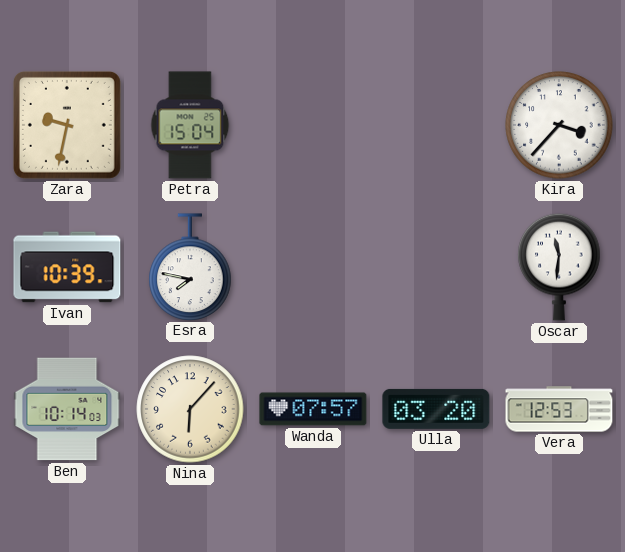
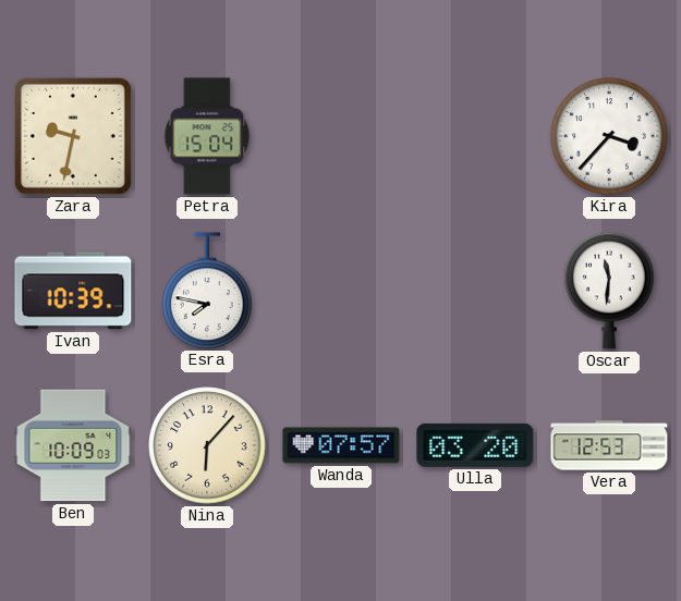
Ben: 10:14 -> 10:09
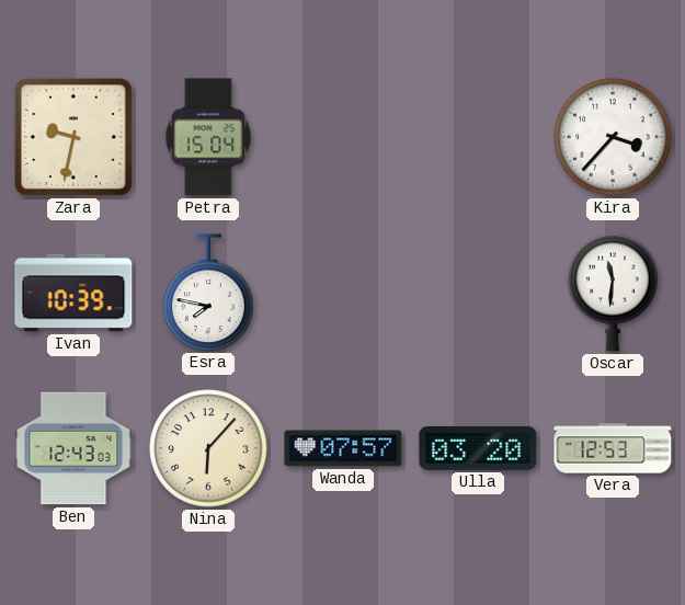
Ben: 10:09 -> 12:43
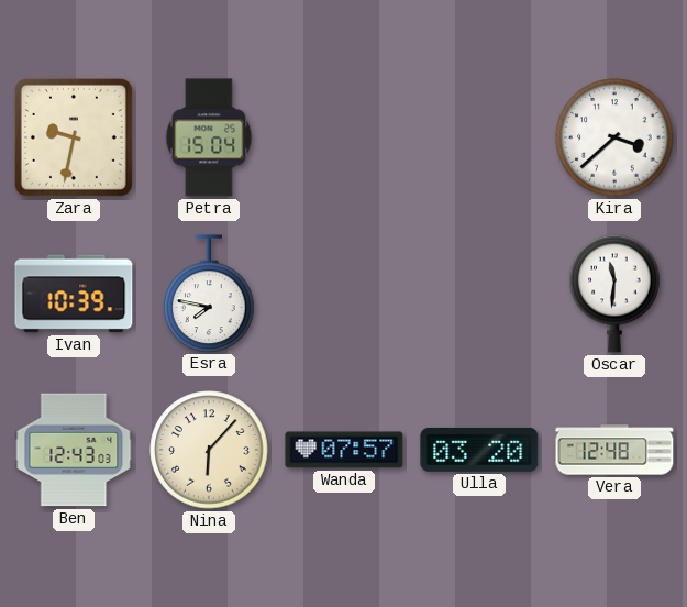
Kira: 3:37 -> 3:38
Vera: 12:53 -> 12:48
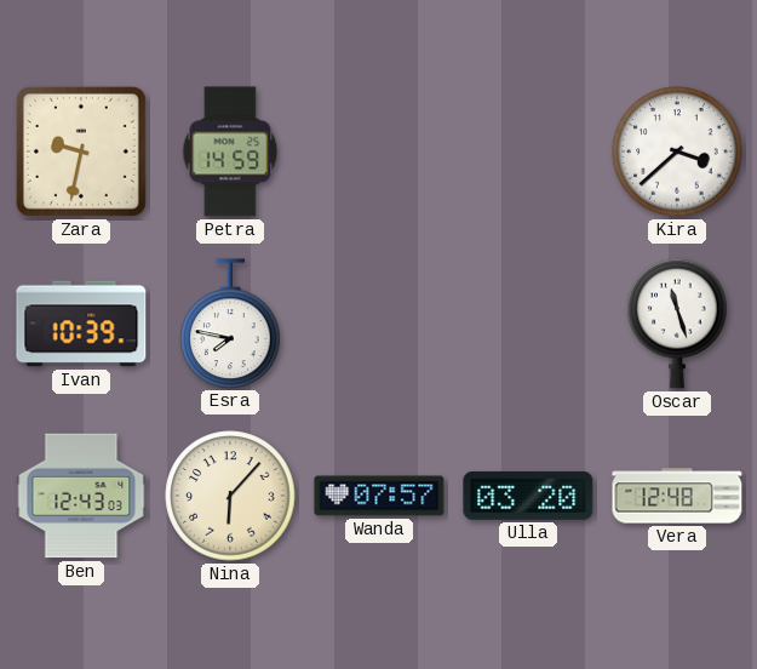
Petra: 15:04 -> 14:59
Oscar: 11:31 -> 11:27
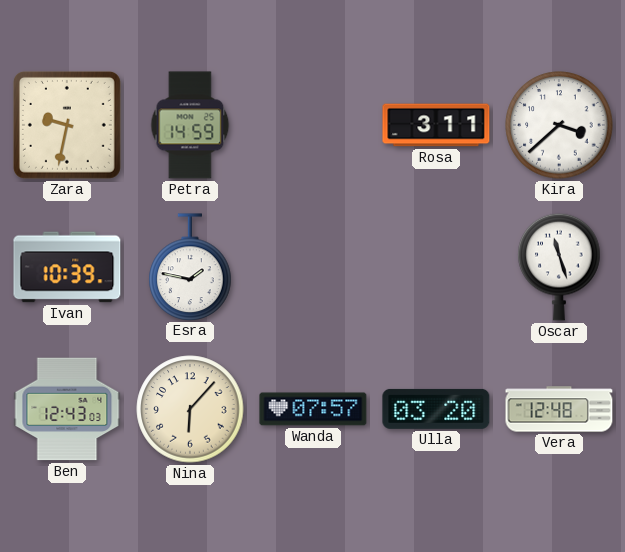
Rosa: none -> 3:11
Esra: 7:47 -> 1:47
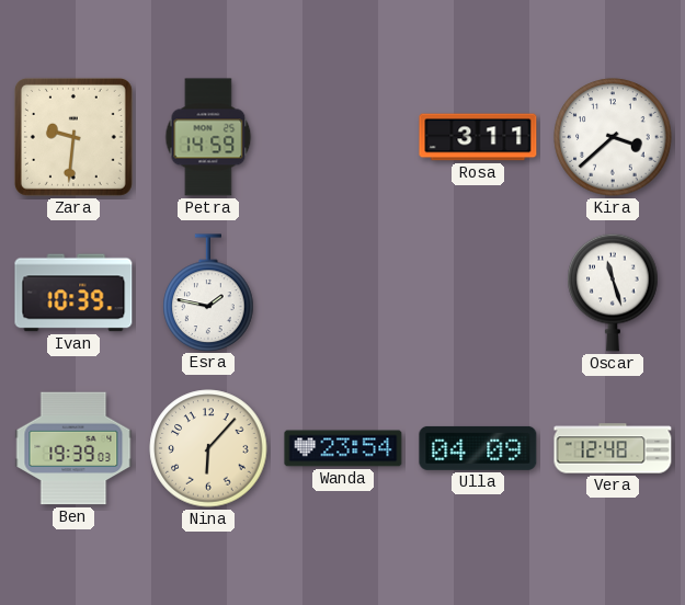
Zara: 9:32 -> 9:31
Ben: 12:43 -> 19:39
Wanda: 07:57 -> 23:54
Ulla: 03:20 -> 04:09
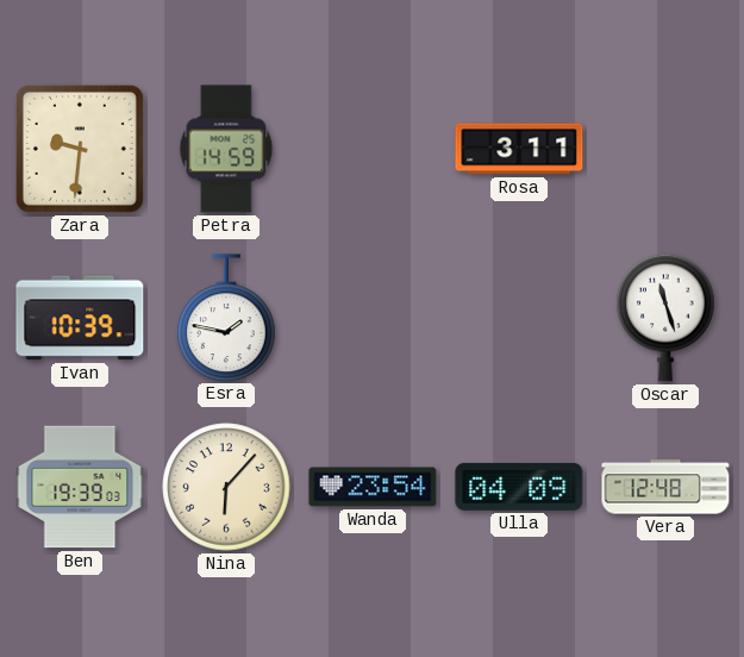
Kira: 3:38 -> none
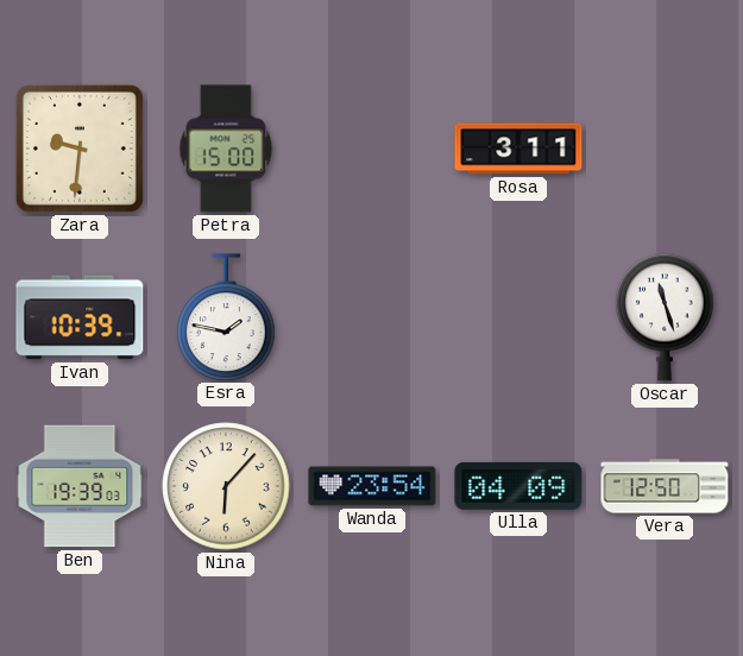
Petra: 14:59 -> 15:00
Vera: 12:48 -> 12:50
